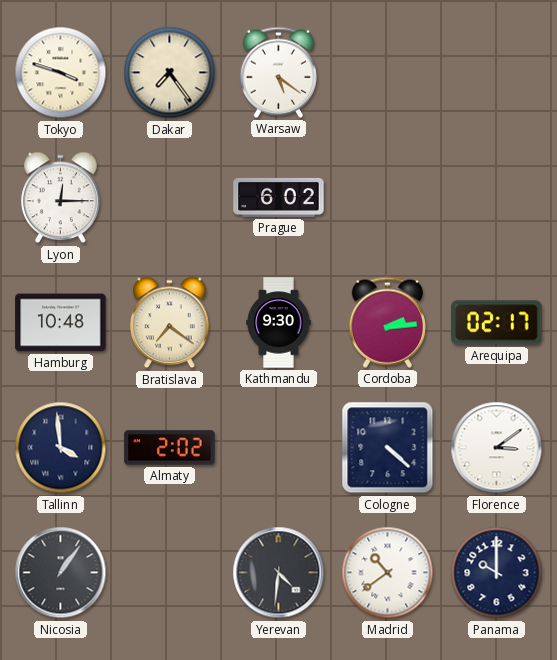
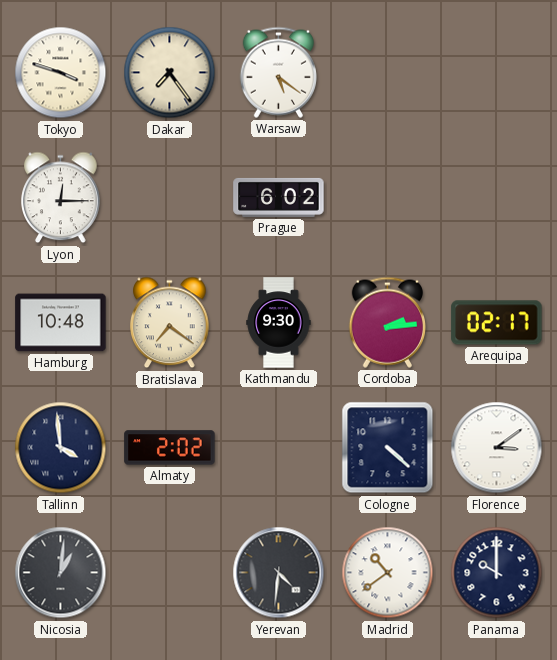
Nicosia: 1:06 -> 1:01
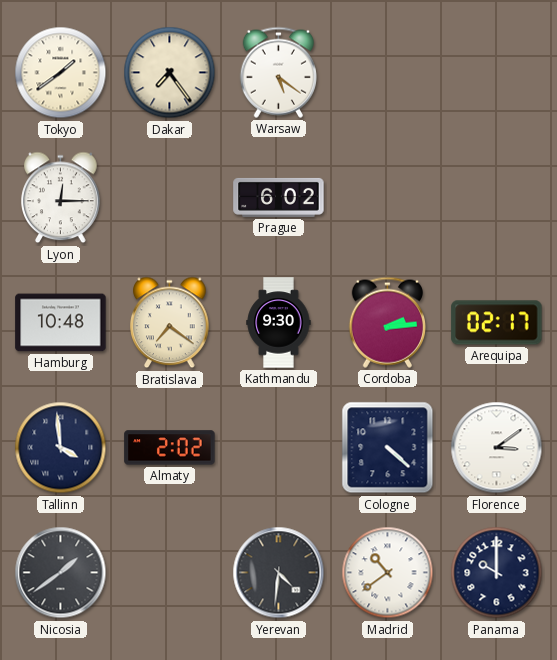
Tokyo: 3:48 -> 1:39
Nicosia: 1:01 -> 1:39
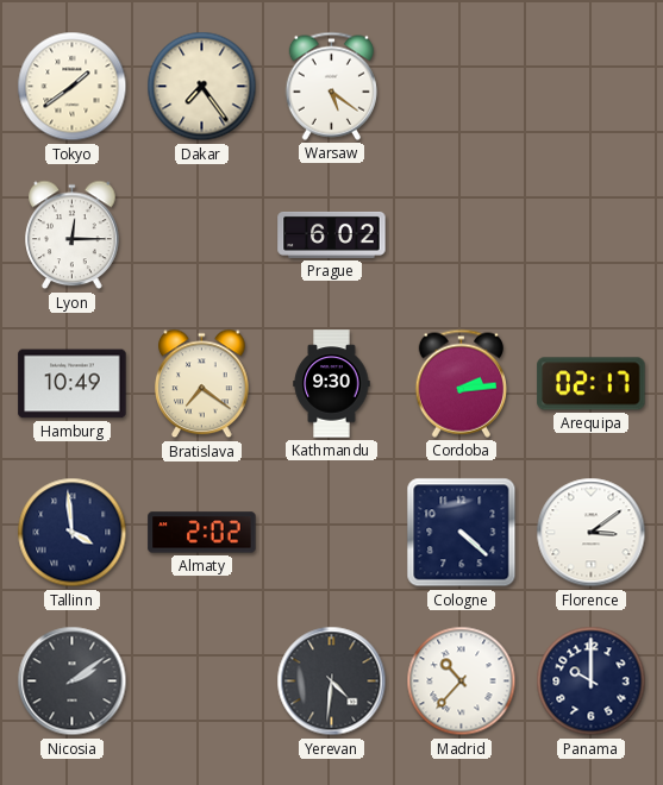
Hamburg: 10:48 -> 10:49
Nicosia: 1:39 -> 2:09
Madrid: 10:39 -> 10:37
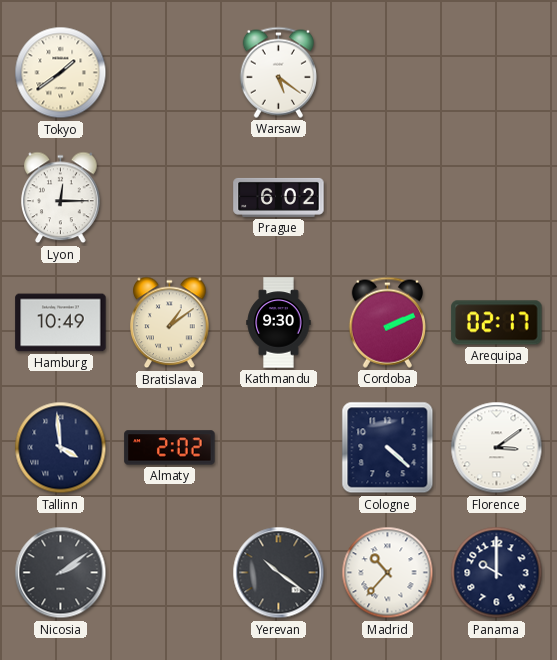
Dakar: 7:24 -> none
Bratislava: 7:21 -> 1:09
Cordoba: 2:14 -> 2:11
Yerevan: 4:31 -> 10:21
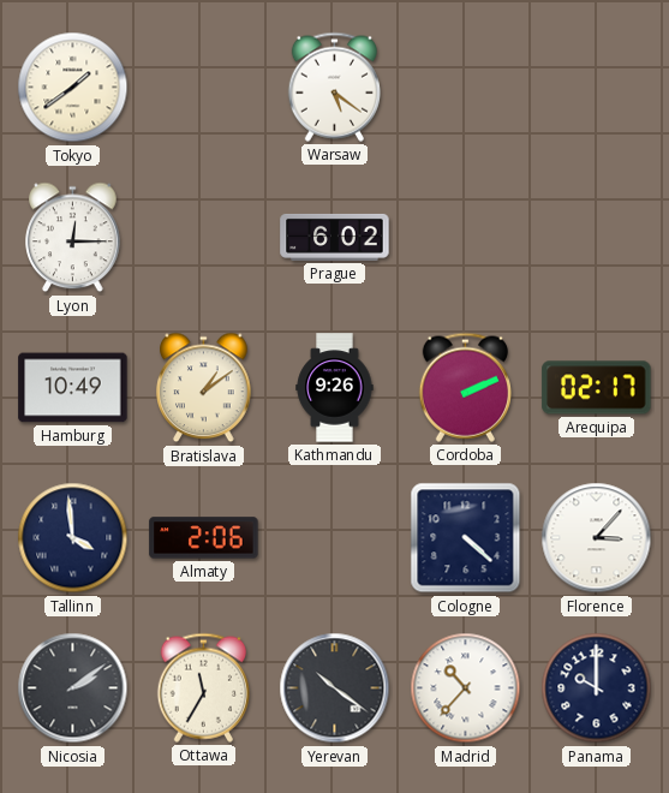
Kathmandu: 9:30 -> 9:26
Almaty: 2:02 -> 2:06
Florence: 3:09 -> 3:07
Ottawa: none -> 11:35
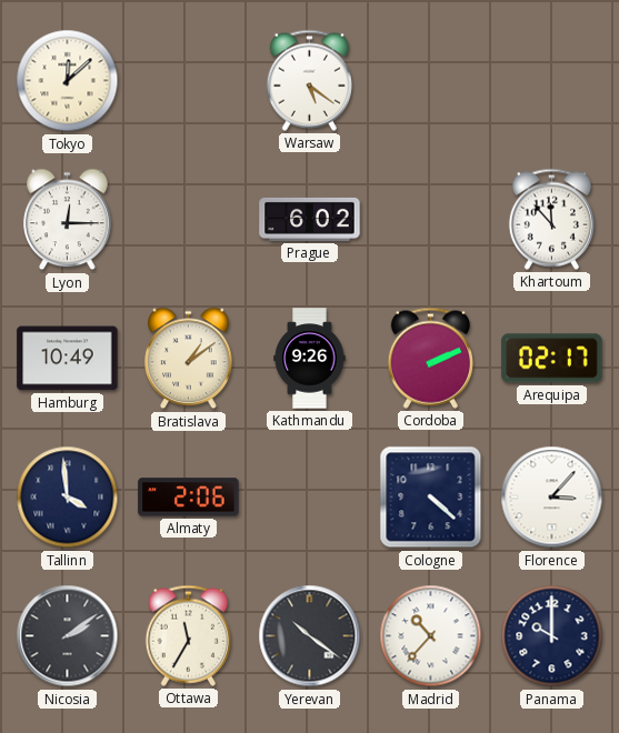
Tokyo: 1:39 -> 12:08
Khartoum: none -> 11:53
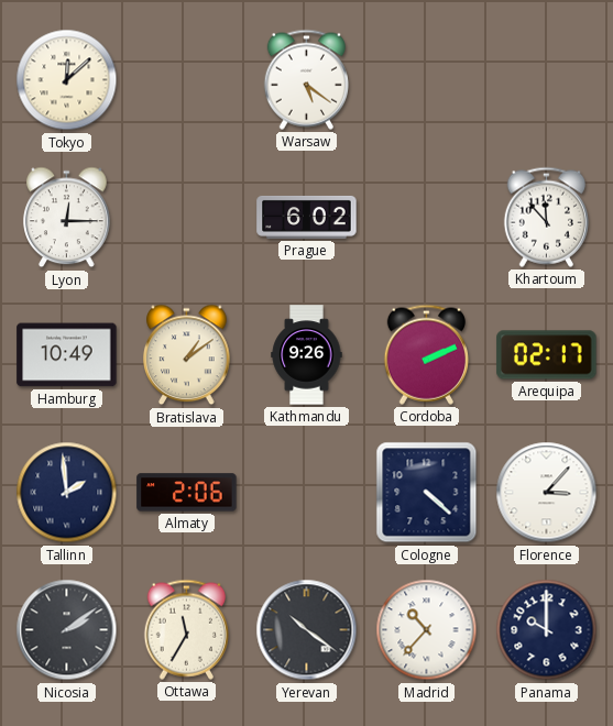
Tallinn: 3:59 -> 1:59
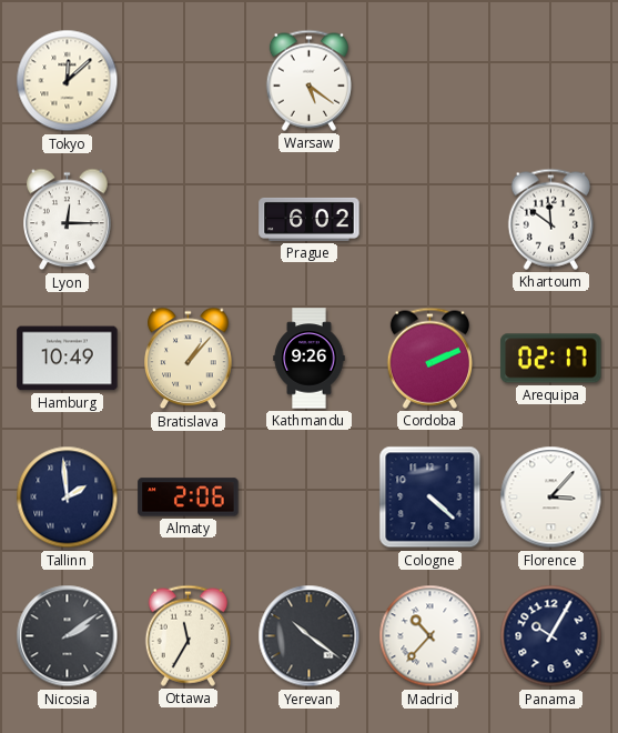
Khartoum: 11:53 -> 11:51
Bratislava: 1:09 -> 1:07
Panama: 10:00 -> 10:05
